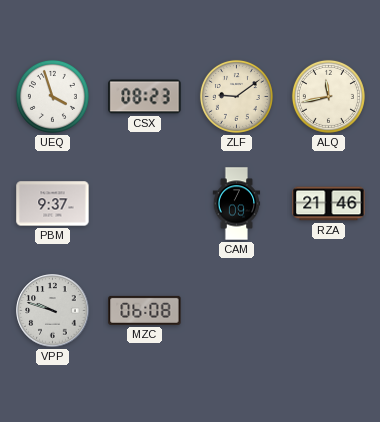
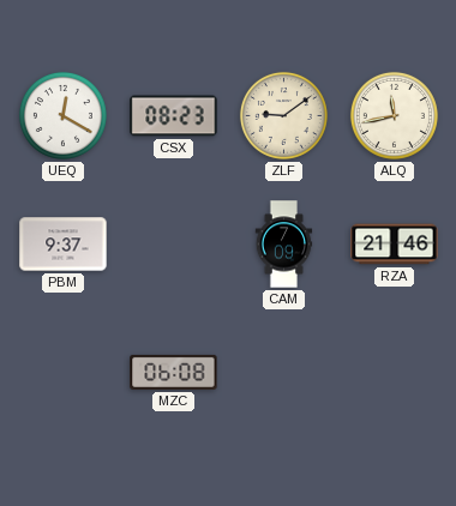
UEQ: 3:57 -> 12:20
VPP: 9:48 -> none
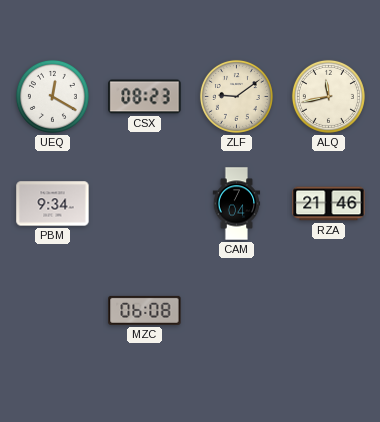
PBM: 9:37 -> 9:34
CAM: 7:09 -> 7:04
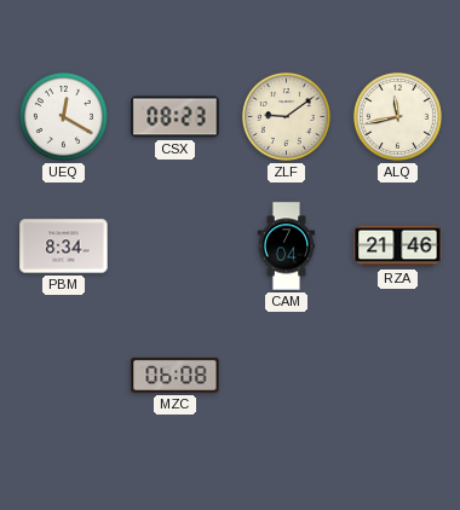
PBM: 9:34 -> 8:34
